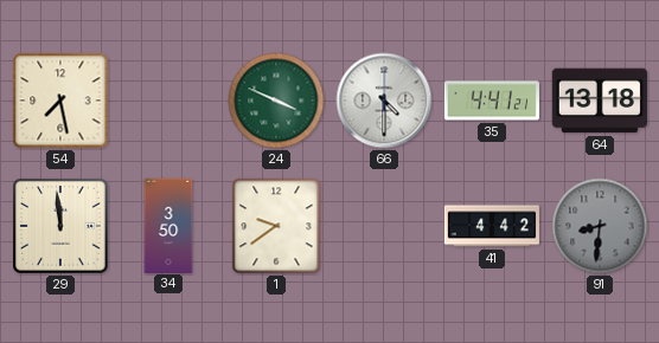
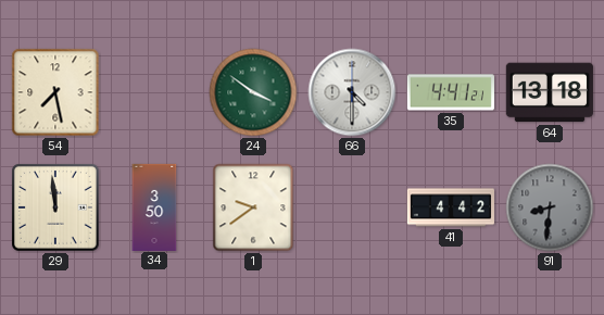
24: 3:49 -> 3:51
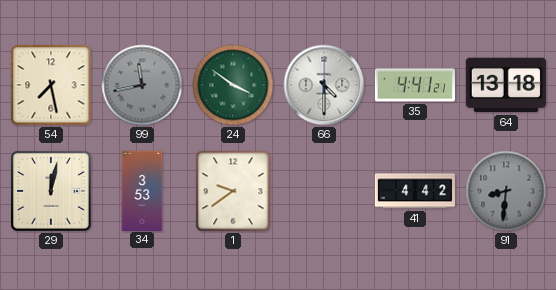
99: none -> 11:43
29: 11:59 -> 12:02
34: 3:50 -> 3:53
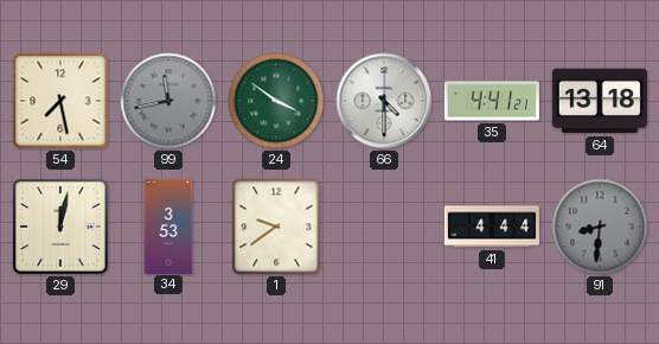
41: 4:42 -> 4:44
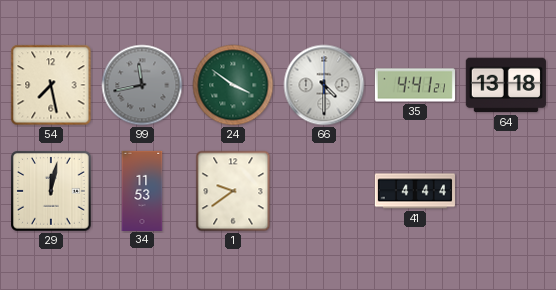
34: 3:53 -> 11:53
91: 8:31 -> none
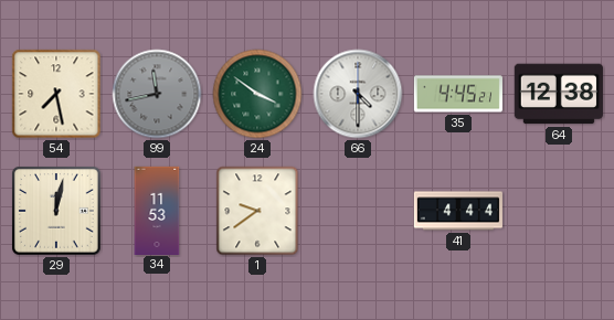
35: 4:41 -> 4:45
64: 13:18 -> 12:38
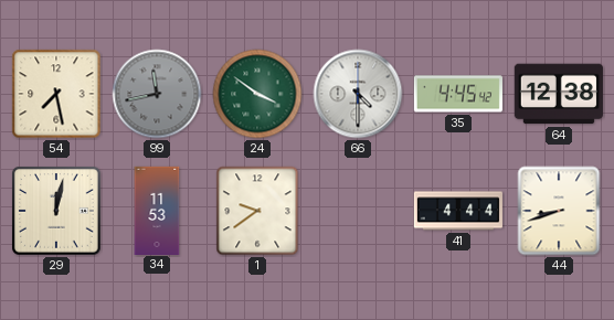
35: 4:45:21 -> 4:45:42
44: none -> 8:42
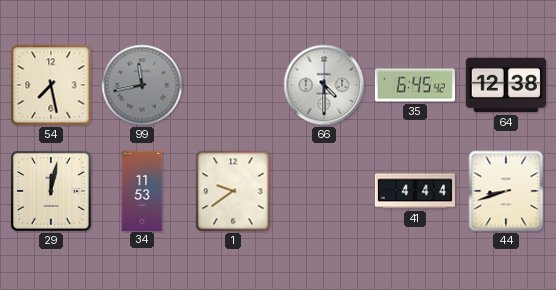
24: 3:51 -> none
35: 4:45 -> 6:45
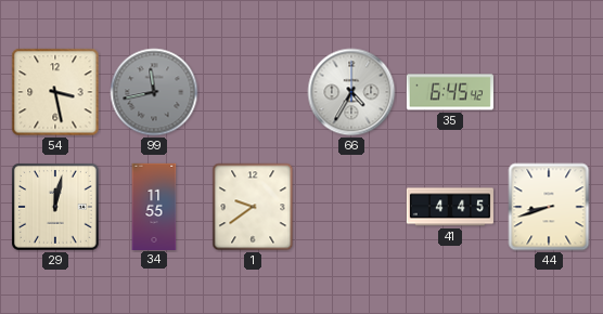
54: 7:28 -> 3:28
66: 4:30 -> 4:35
64: 12:38 -> none
34: 11:53 -> 11:55
41: 4:44 -> 4:45
